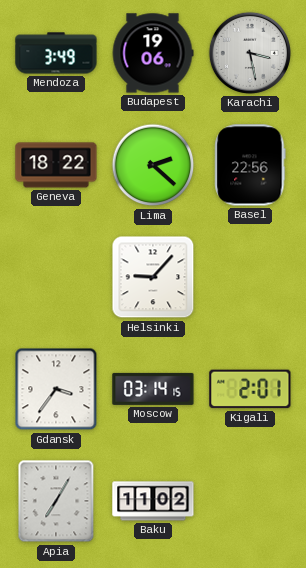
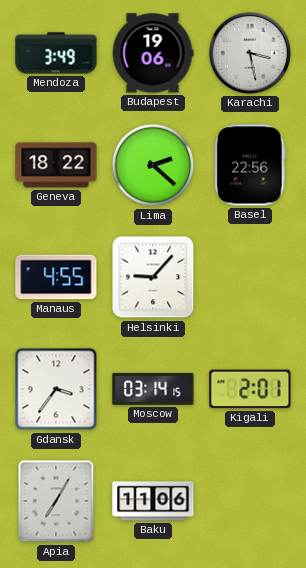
Manaus: none -> 4:55
Baku: 11:02 -> 11:06
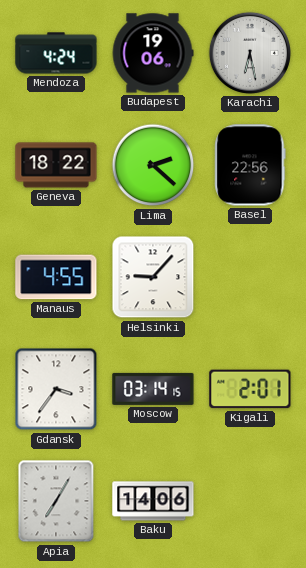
Mendoza: 3:49 -> 4:24
Karachi: 3:28 -> 6:28
Baku: 11:06 -> 14:06
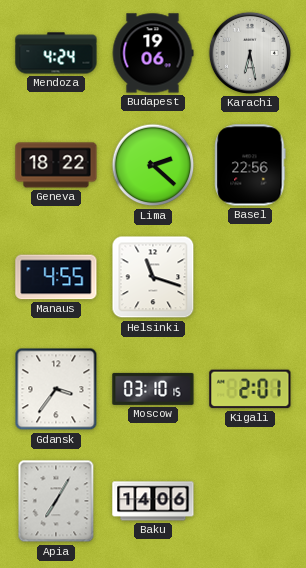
Helsinki: 9:07 -> 11:18
Moscow: 03:14 -> 03:10
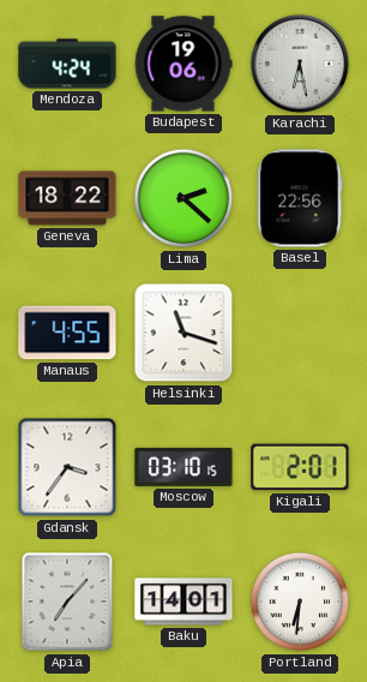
Apia: 7:05 -> 7:07
Baku: 14:06 -> 14:01
Portland: none -> 6:31
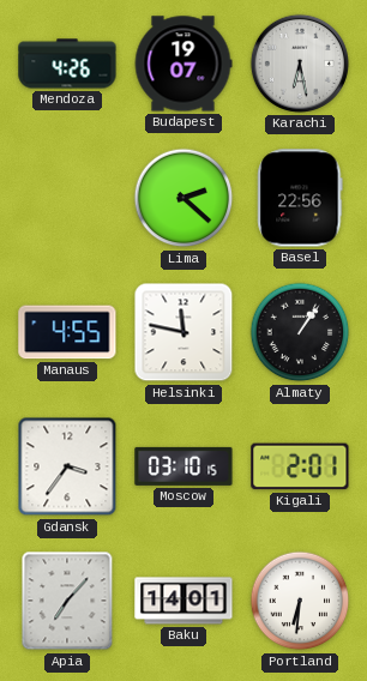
Mendoza: 4:24 -> 4:26
Budapest: 19:06 -> 19:07
Geneva: 18:22 -> none
Helsinki: 11:18 -> 11:47
Almaty: none -> 1:06
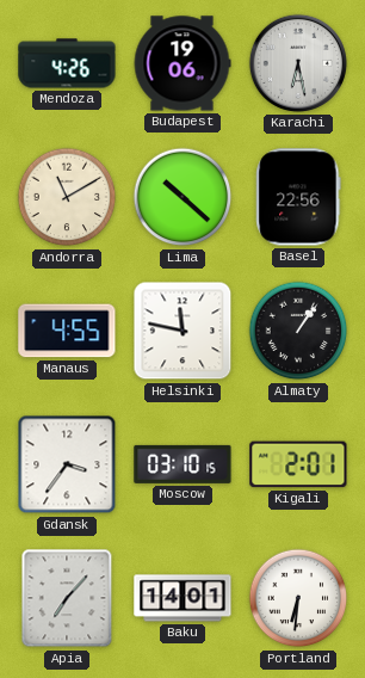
Budapest: 19:07 -> 19:06
Andorra: none -> 11:10
Lima: 2:22 -> 10:22
